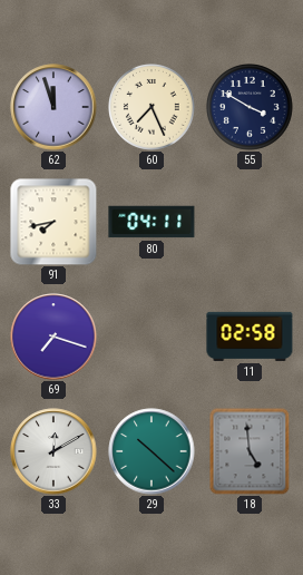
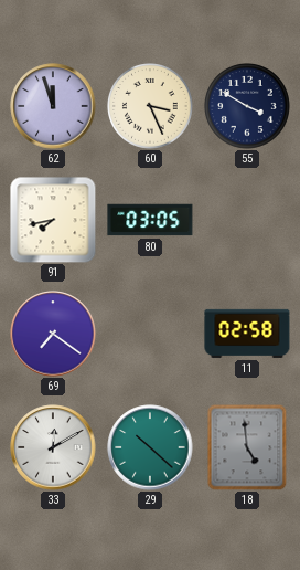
60: 7:26 -> 3:26
80: 04:11 -> 03:05
69: 7:18 -> 7:21
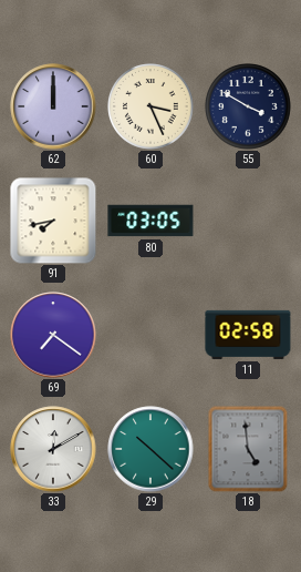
62: 11:57 -> 12:00
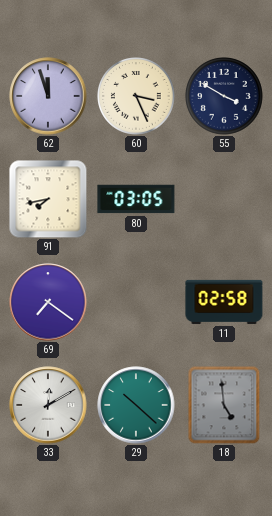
62: 12:00 -> 11:57
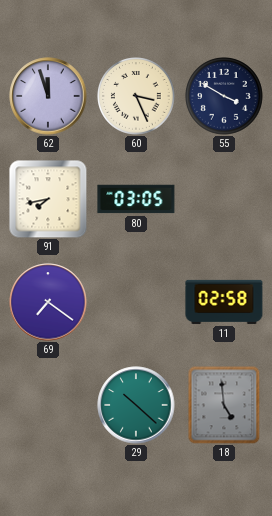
33: 12:10 -> none
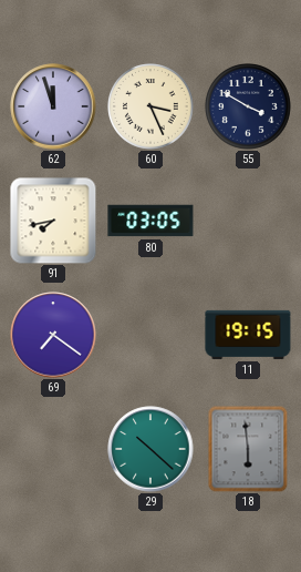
11: 02:58 -> 19:15
18: 4:59 -> 5:59
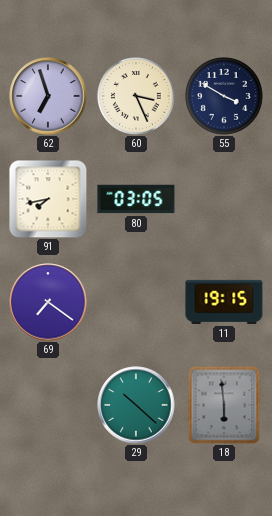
62: 11:57 -> 6:57
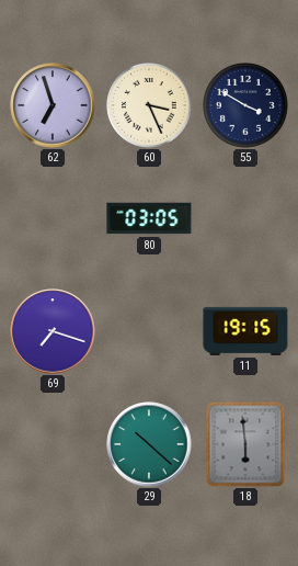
91: 7:43 -> none
69: 7:21 -> 7:18
